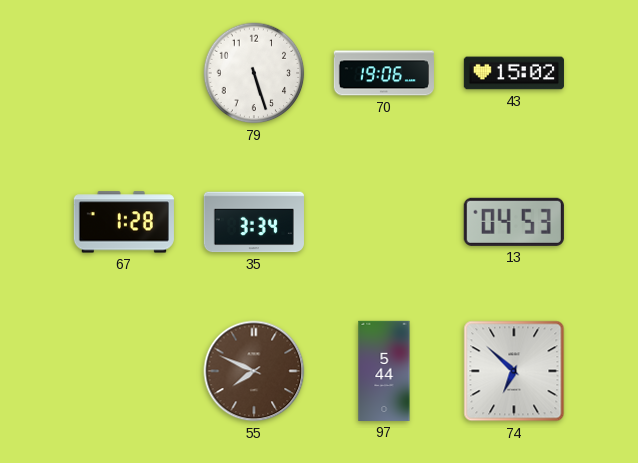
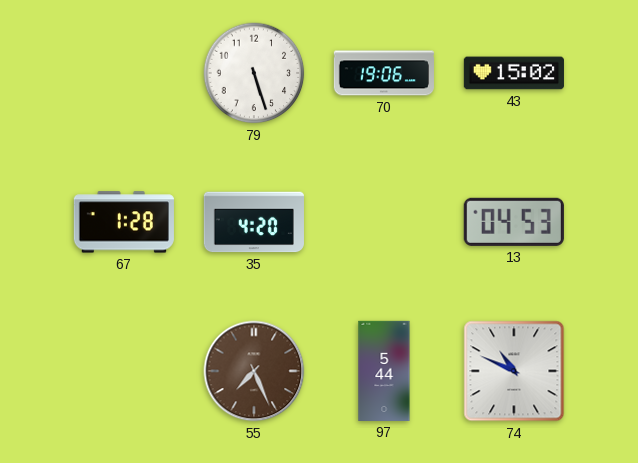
35: 3:34 -> 4:20
55: 7:49 -> 7:26
74: 6:52 -> 10:49
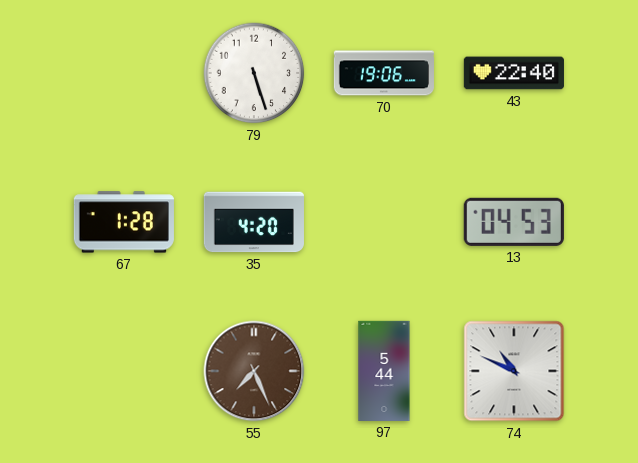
43: 15:02 -> 22:40
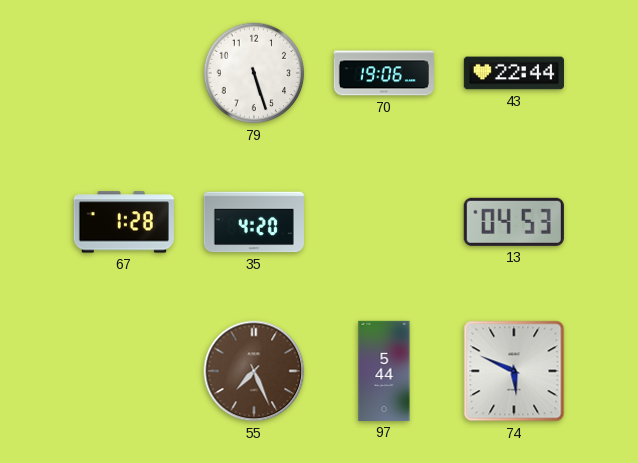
43: 22:40 -> 22:44
74: 10:49 -> 5:49
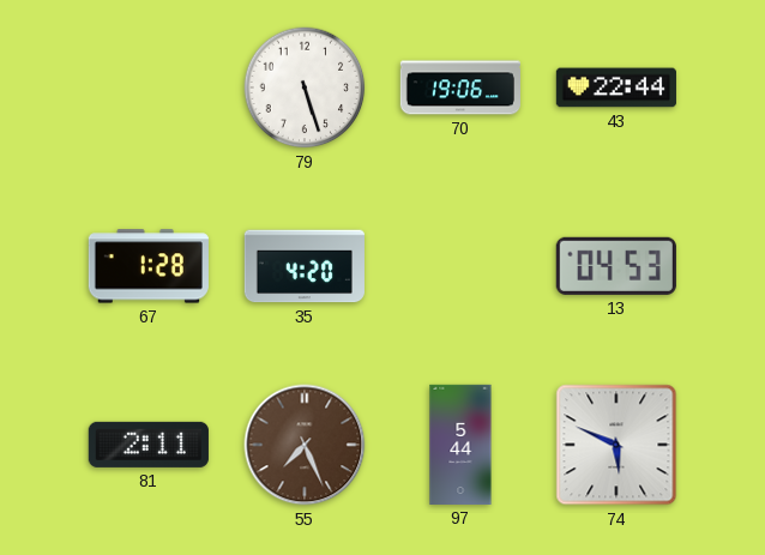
81: none -> 2:11
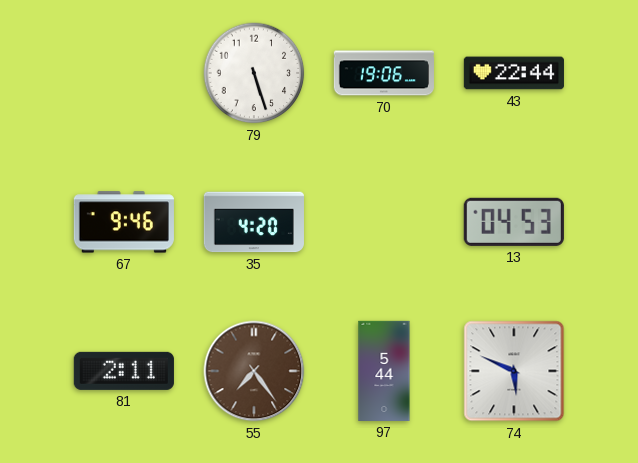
67: 1:28 -> 9:46
55: 7:26 -> 7:24
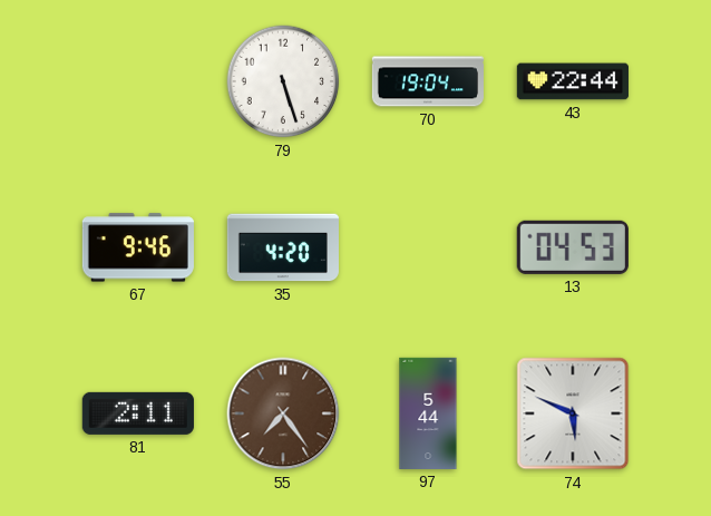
70: 19:06 -> 19:04
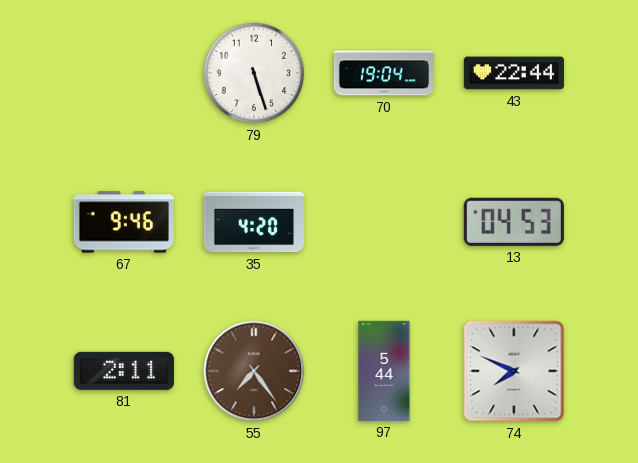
74: 5:49 -> 7:49
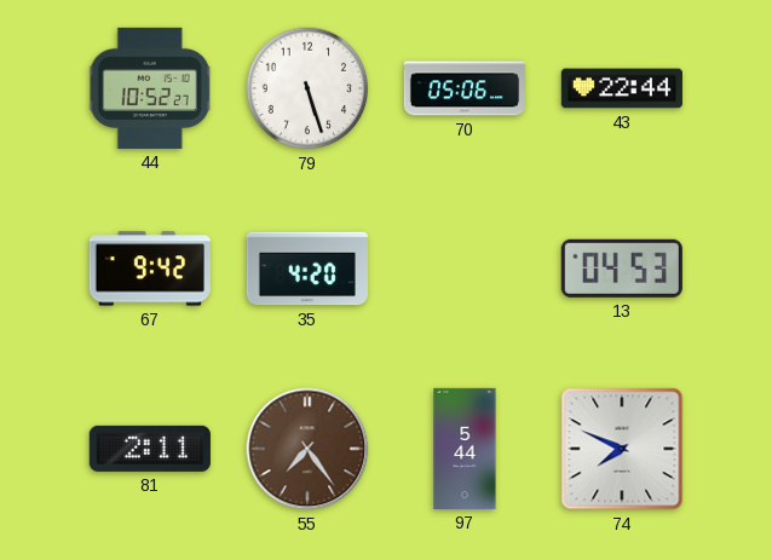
44: none -> 10:52
70: 19:04 -> 05:06
67: 9:46 -> 9:42
